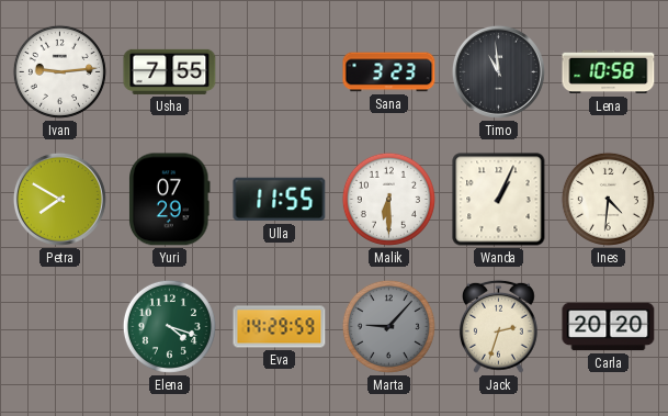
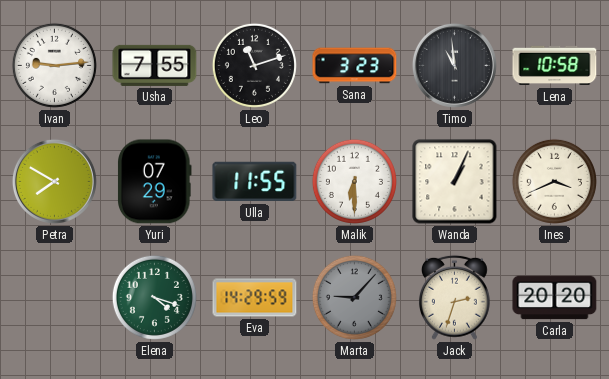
Leo: none -> 11:12
Ines: 4:31 -> 3:41
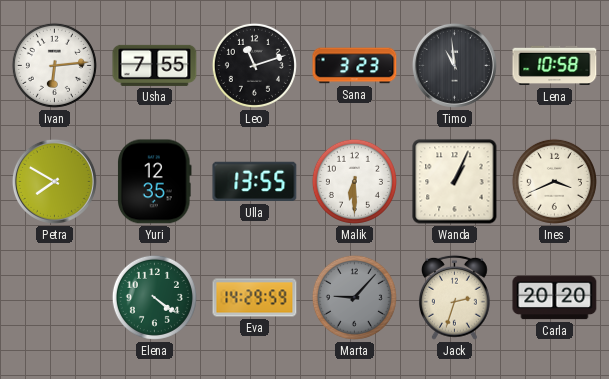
Ivan: 9:14 -> 6:14
Yuri: 07:29 -> 12:35
Ulla: 11:55 -> 13:55
Elena: 4:18 -> 4:21
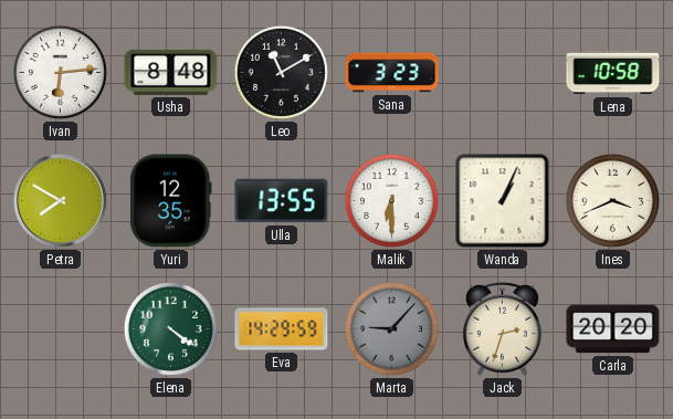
Usha: 7:55 -> 8:48
Leo: 11:12 -> 11:10
Timo: 10:59 -> none
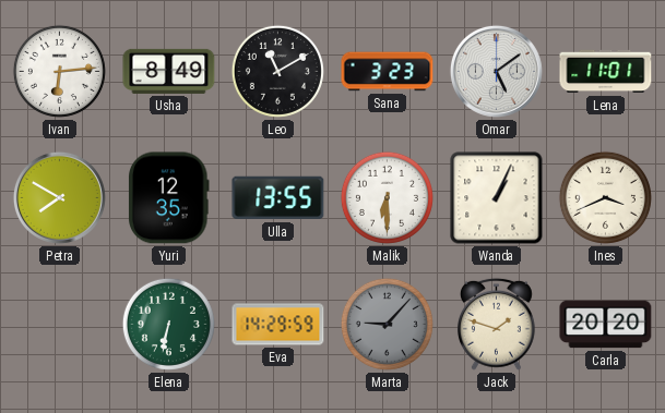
Usha: 8:48 -> 8:49
Omar: none -> 5:09
Lena: 10:58 -> 11:01
Elena: 4:21 -> 6:32
Jack: 2:33 -> 1:48
